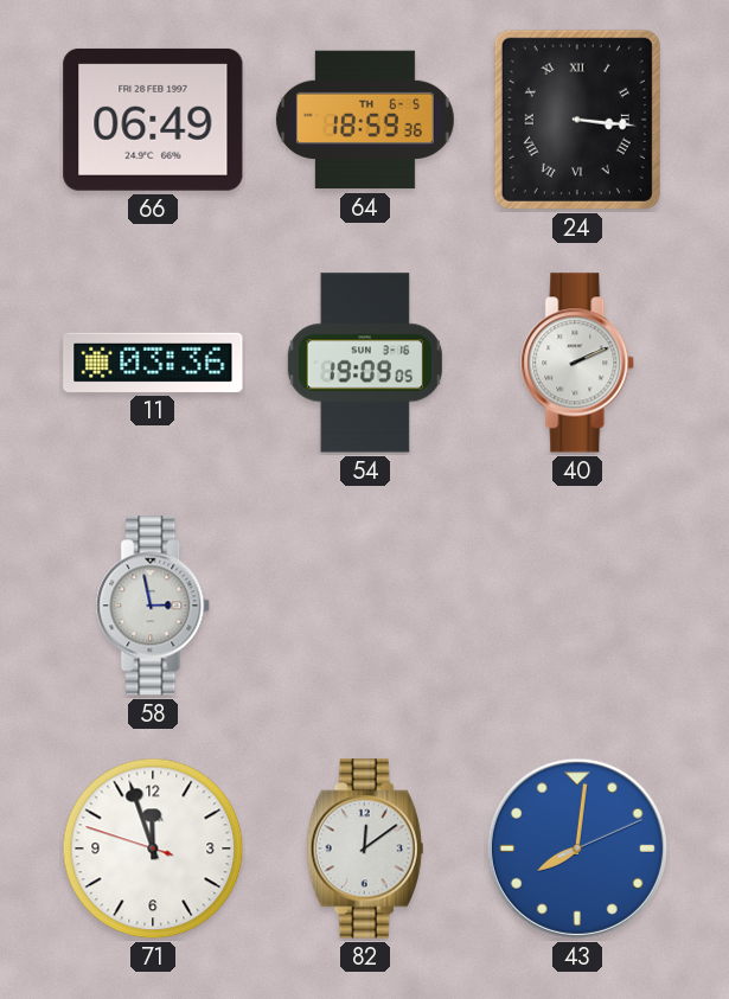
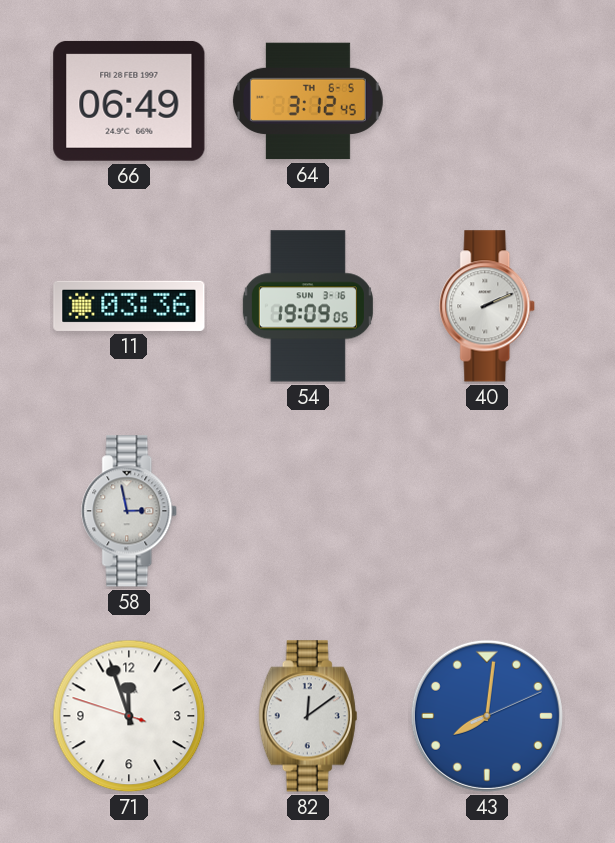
64: 18:59 -> 3:12
24: 3:16 -> none
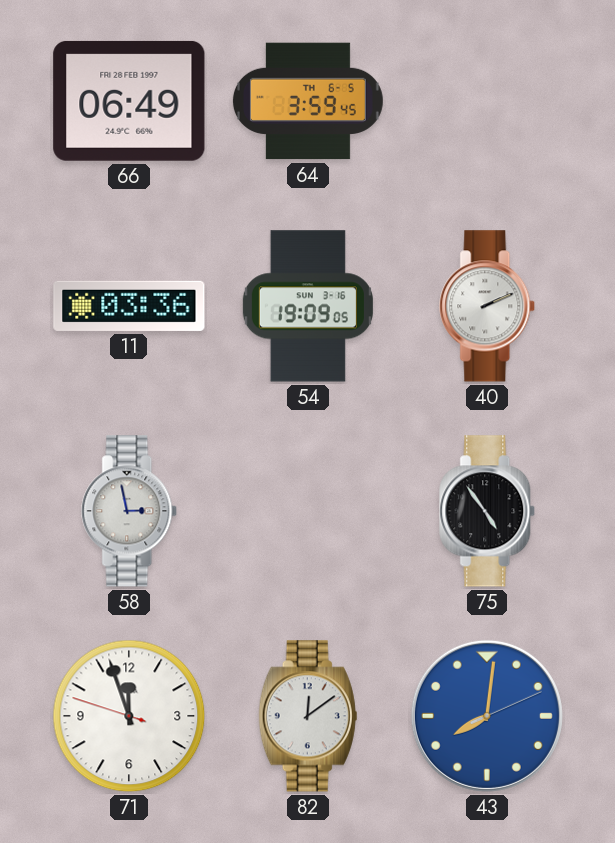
64: 3:12 -> 3:59
75: none -> 4:54
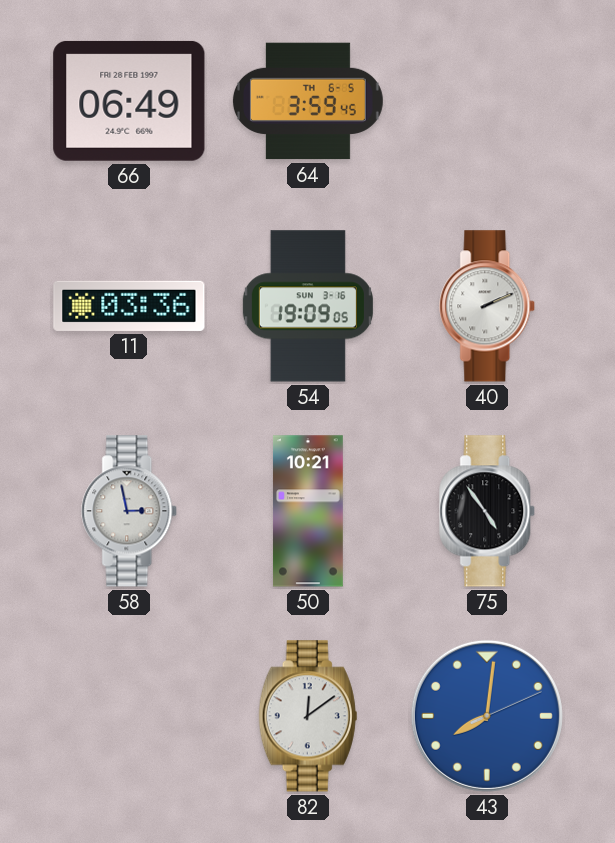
50: none -> 10:21
71: 11:56 -> none
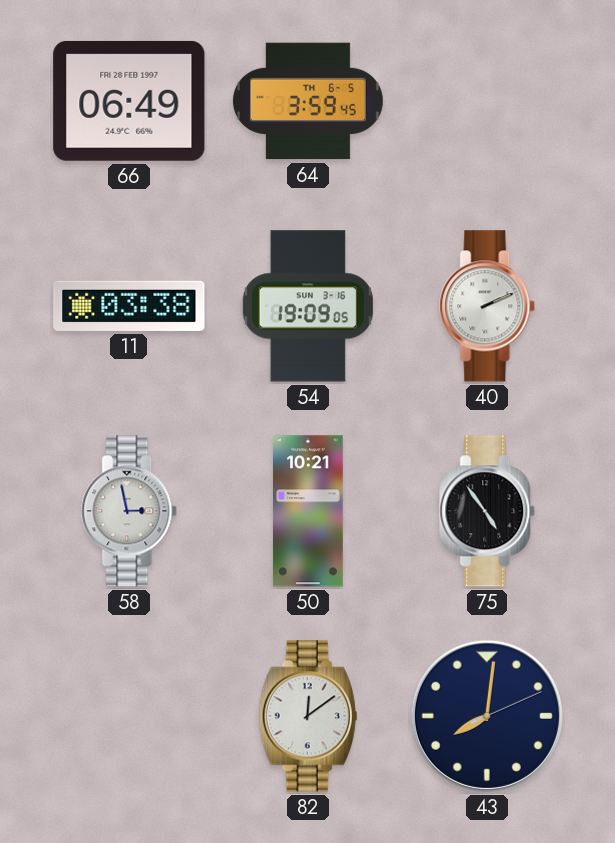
11: 03:36 -> 03:38
43 dial: blue -> navy
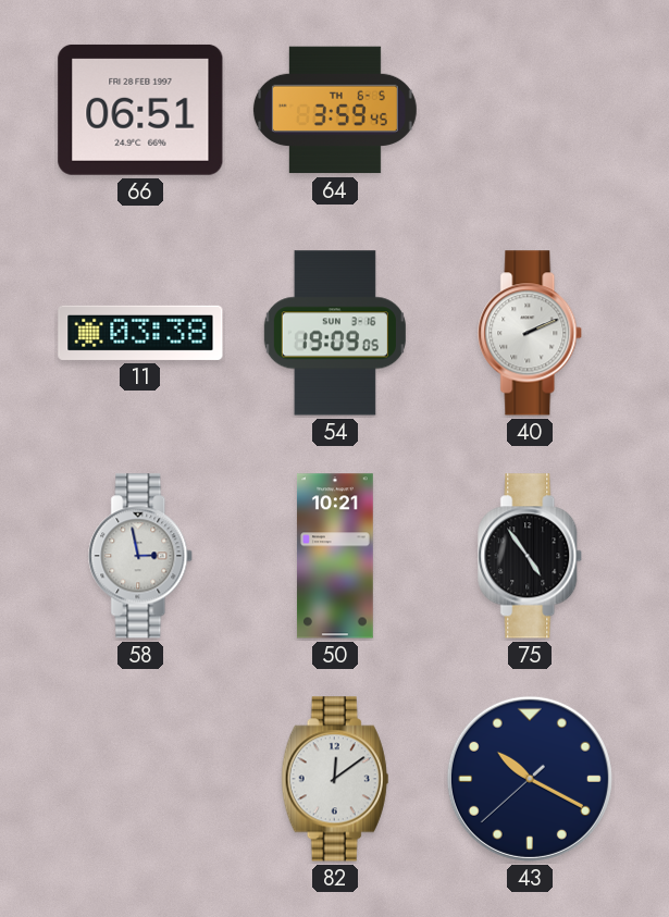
66: 06:49 -> 06:51
43: 8:01 -> 10:19
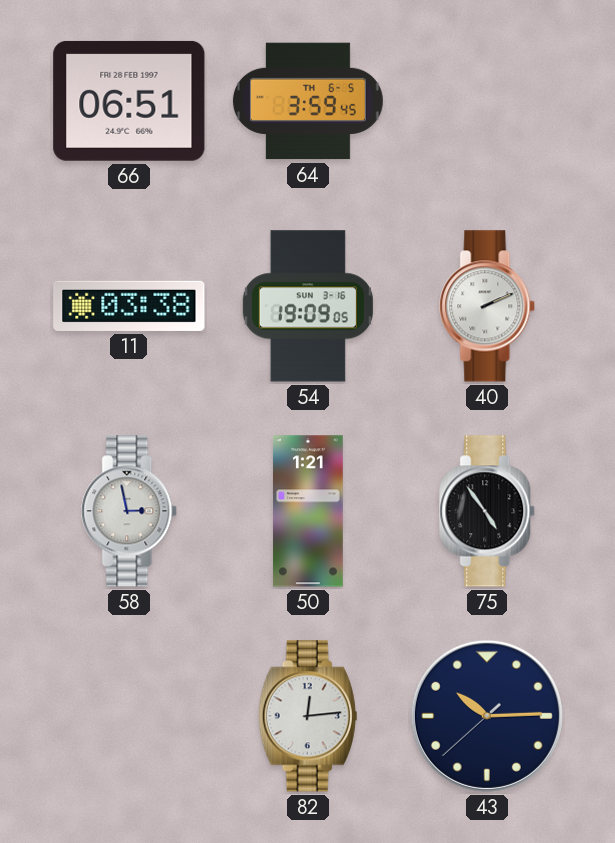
50: 10:21 -> 1:21
82: 12:09 -> 12:14
43: 10:19 -> 10:14
